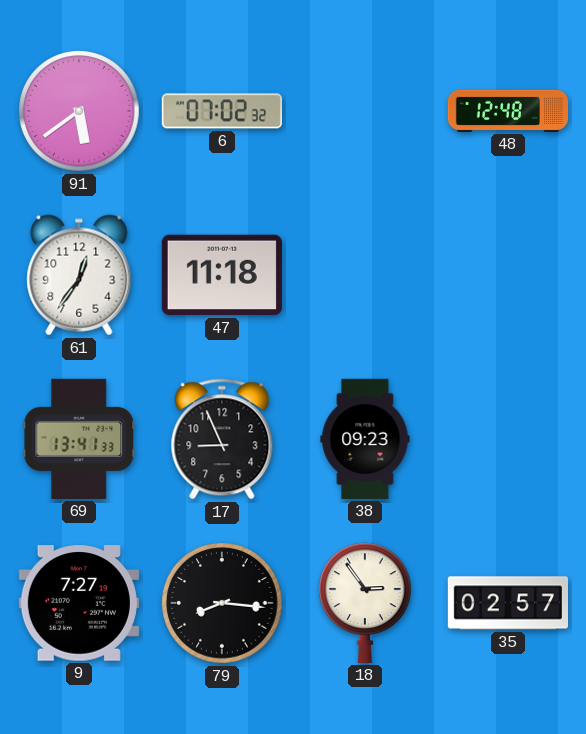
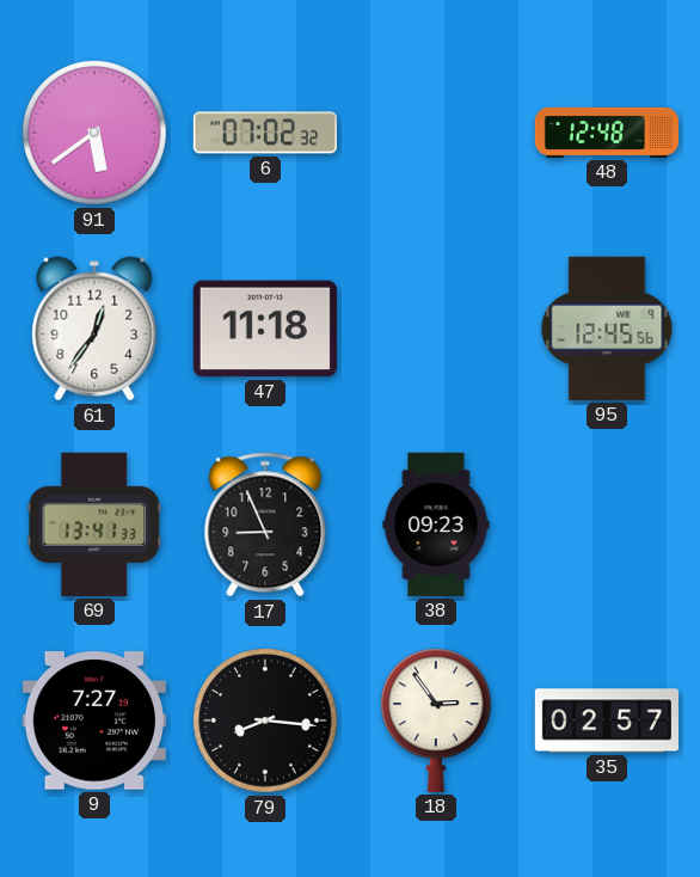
95: none -> 12:45
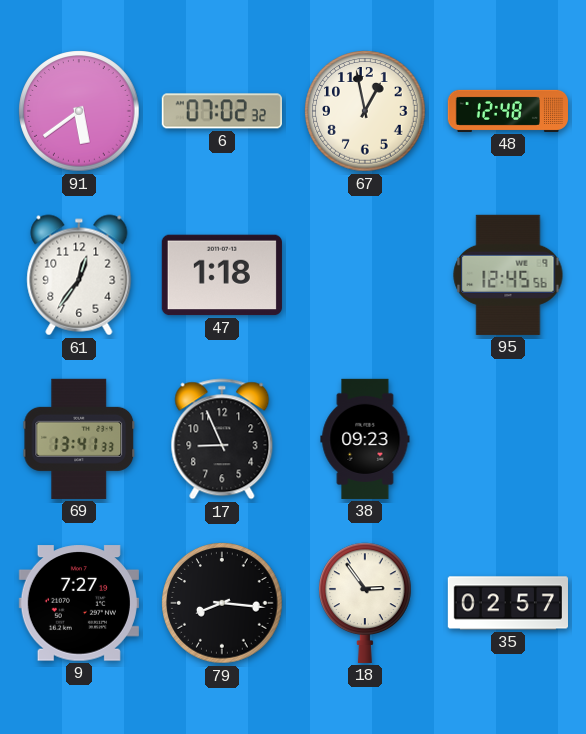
67: none -> 12:58
47: 11:18 -> 1:18
